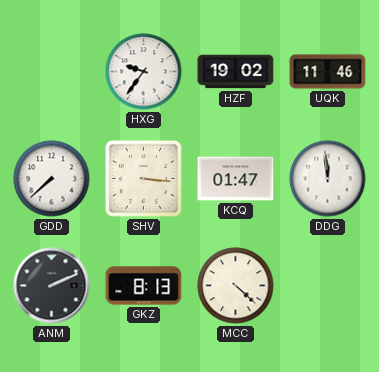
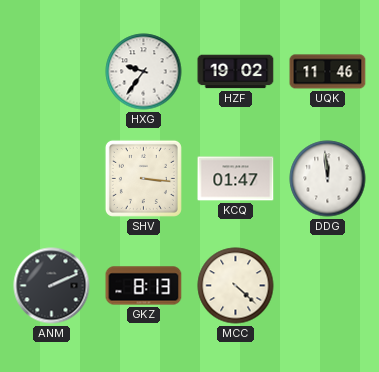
GDD: 7:38 -> none
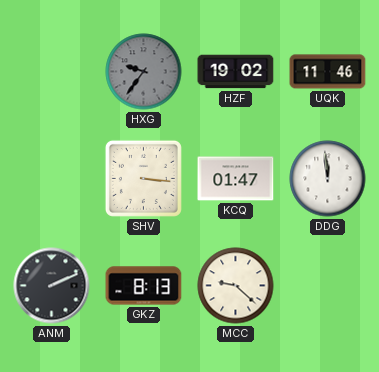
HXG dial: white -> grey
MCC: 4:22 -> 9:22
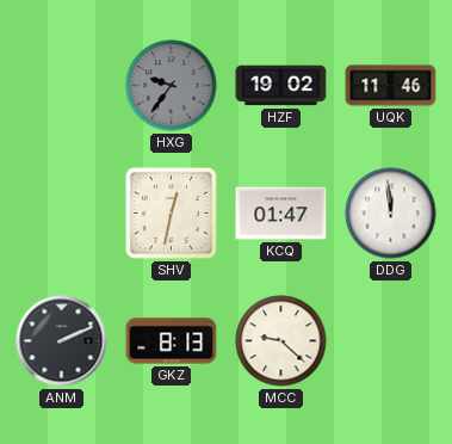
SHV: 3:16 -> 12:32
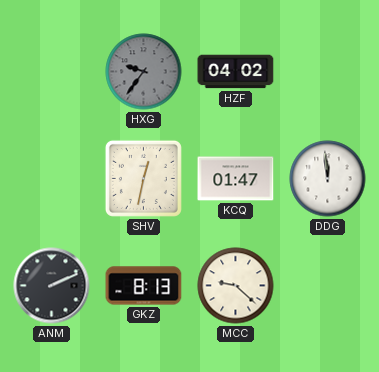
HZF: 19:02 -> 04:02
UQK: 11:46 -> none
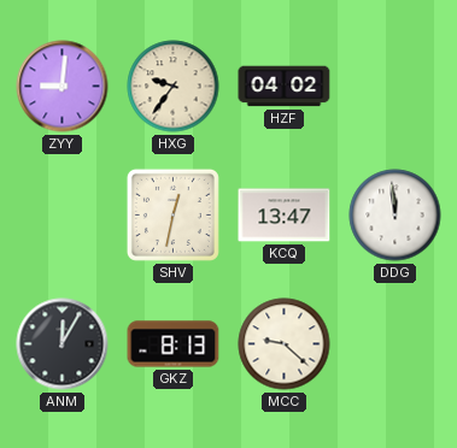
ZYY: none -> 9:01
HXG dial: grey -> cream
KCQ: 01:47 -> 13:47
ANM: 2:11 -> 12:05
